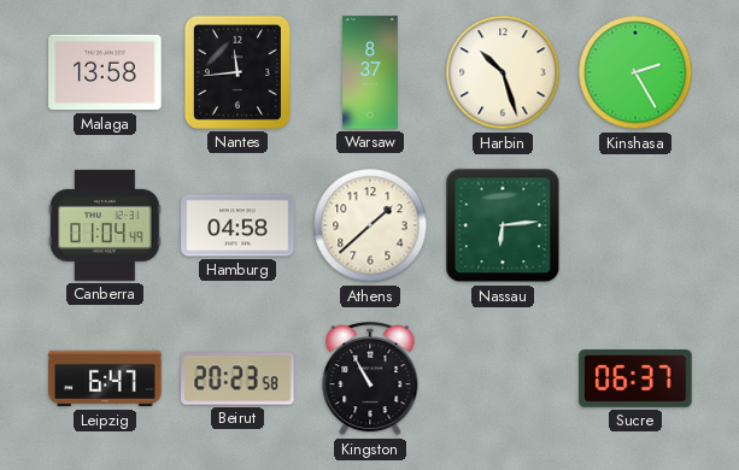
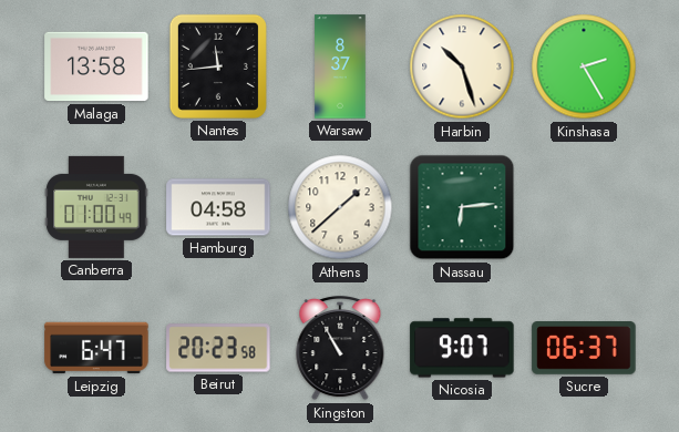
Canberra: 01:04 -> 01:00
Nicosia: none -> 9:07
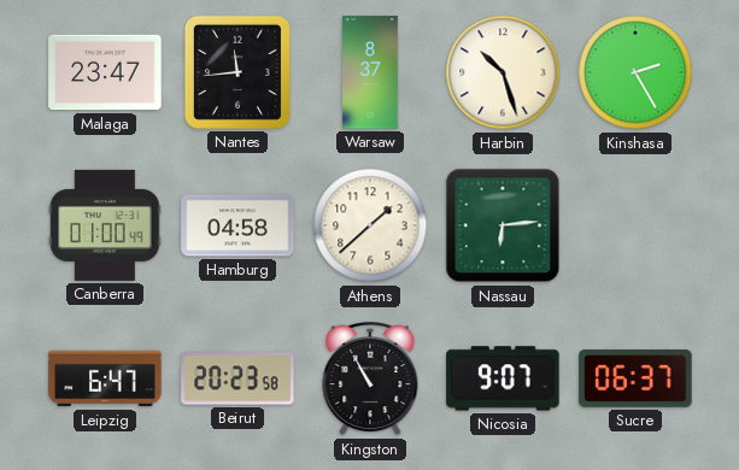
Malaga: 13:58 -> 23:47
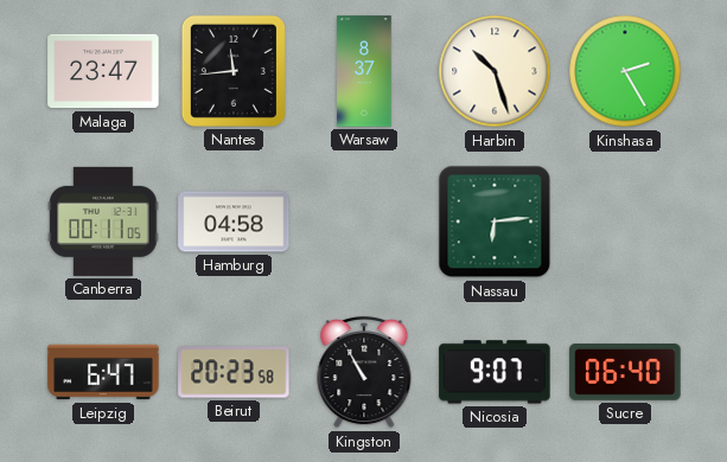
Canberra: 01:00 -> 00:11
Athens: 1:38 -> none
Sucre: 06:37 -> 06:40
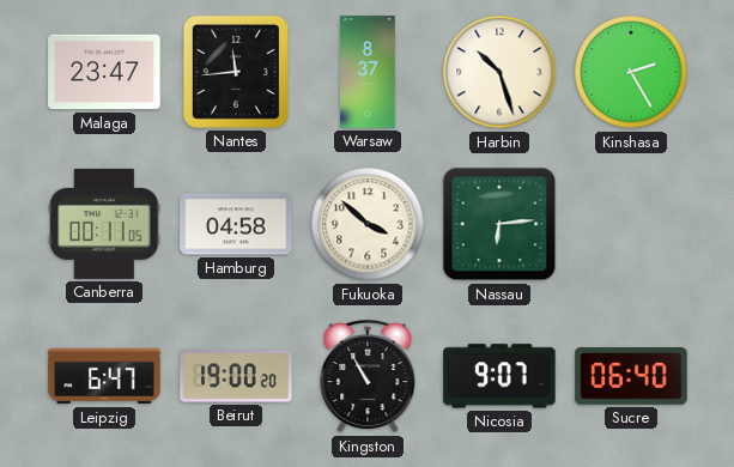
Fukuoka: none -> 3:52
Beirut: 20:23 -> 19:00
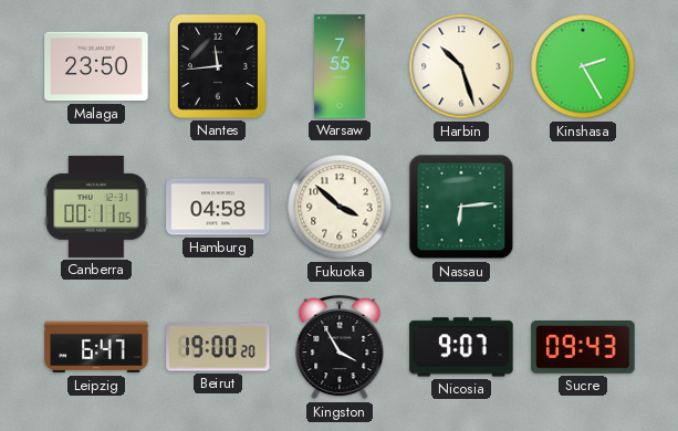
Malaga: 23:47 -> 23:50
Warsaw: 8:37 -> 7:55
Kingston: 10:55 -> 3:55
Sucre: 06:40 -> 09:43
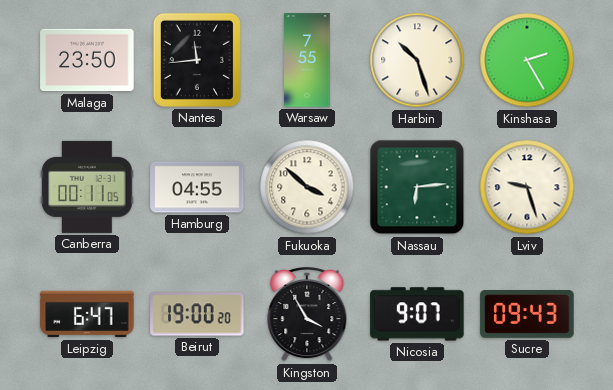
Hamburg: 04:58 -> 04:55
Lviv: none -> 9:27
